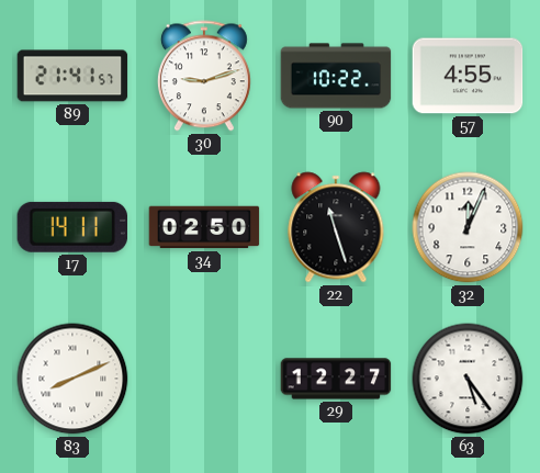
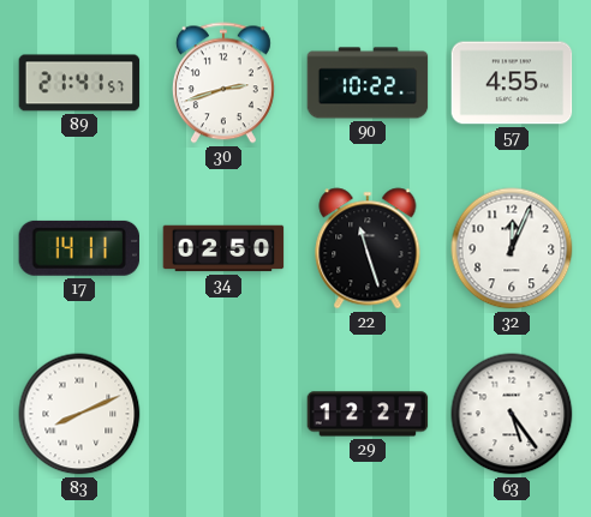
30: 9:12 -> 2:42
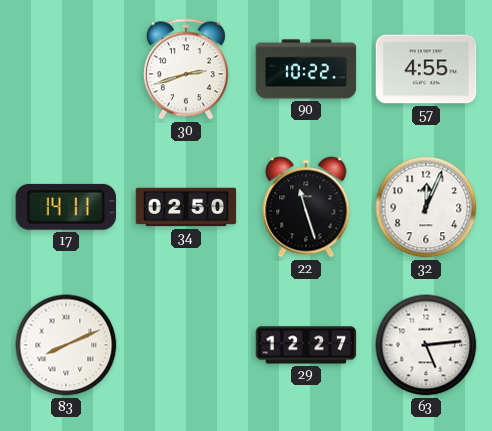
89: 21:41 -> none
63: 5:24 -> 5:14
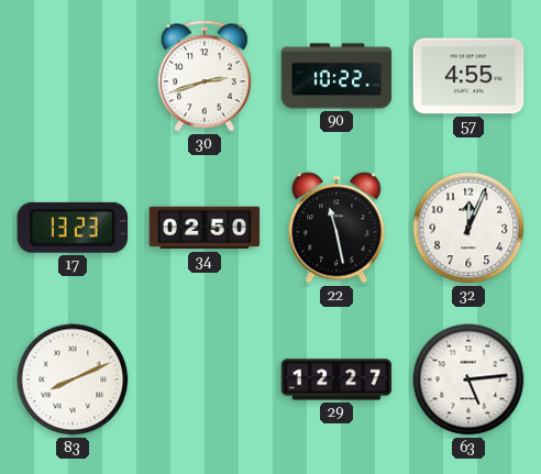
17: 14:11 -> 13:23
22: 11:27 -> 11:28
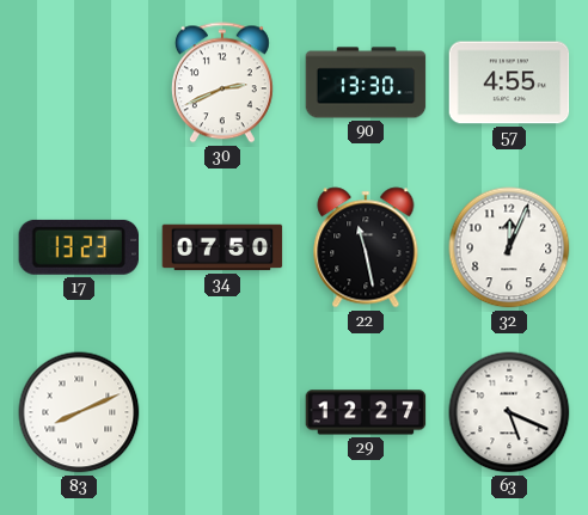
30: 2:42 -> 2:41
90: 10:22 -> 13:30
34: 02:50 -> 07:50
63: 5:14 -> 5:19
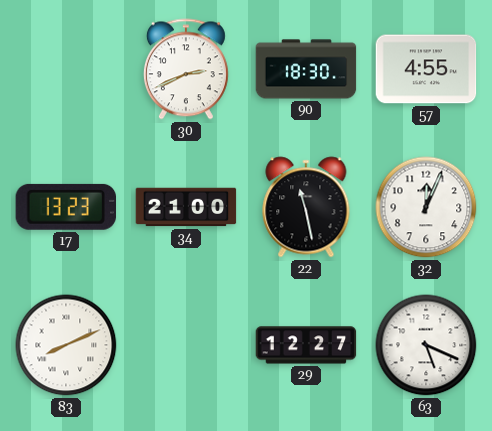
90: 13:30 -> 18:30
34: 07:50 -> 21:00
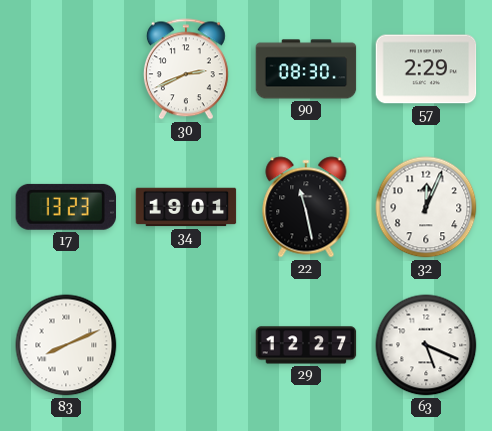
90: 18:30 -> 08:30
57: 4:55 -> 2:29
34: 21:00 -> 19:01
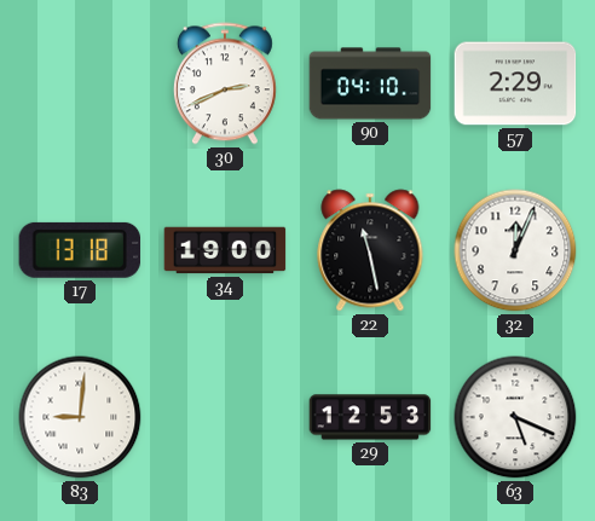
90: 08:30 -> 04:10
17: 13:23 -> 13:18
34: 19:01 -> 19:00
83: 8:11 -> 9:01
29: 12:27 -> 12:53
